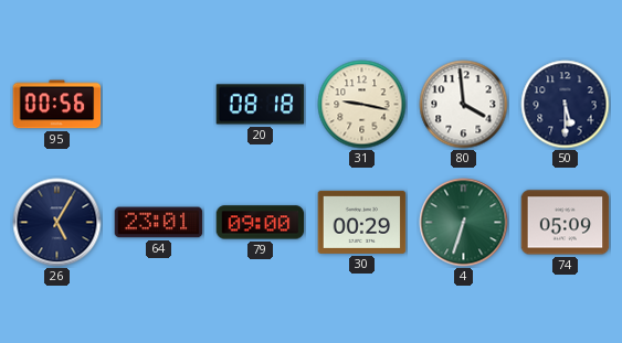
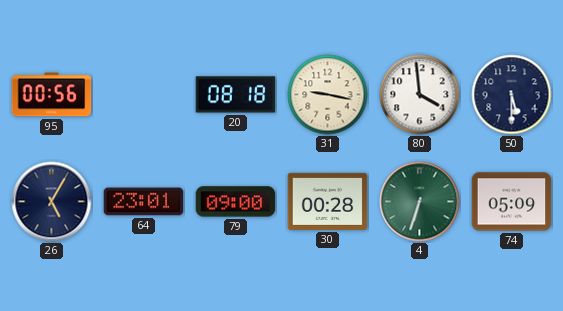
30: 00:29 -> 00:28
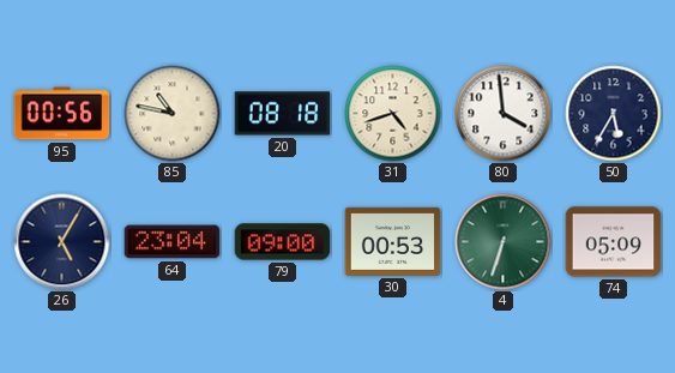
85: none -> 10:47
31: 9:17 -> 4:42
50: 5:30 -> 5:35
64: 23:01 -> 23:04
30: 00:28 -> 00:53
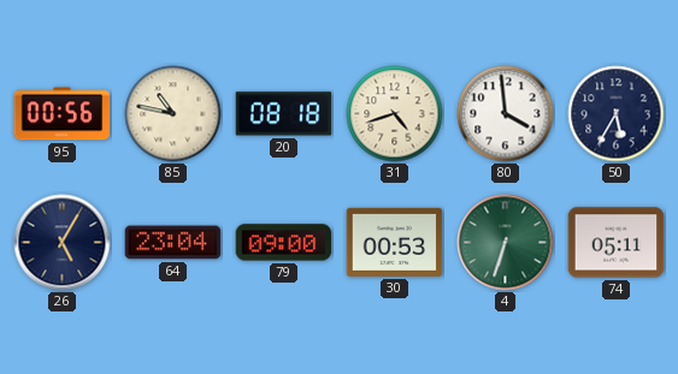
74: 05:09 -> 05:11
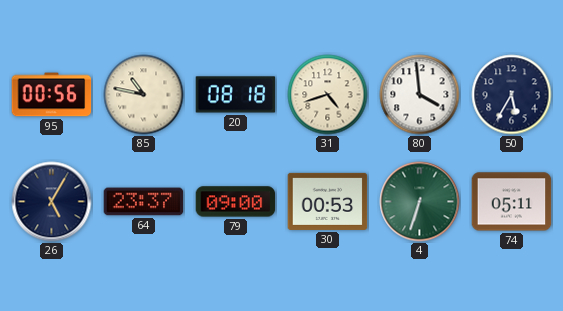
64: 23:04 -> 23:37
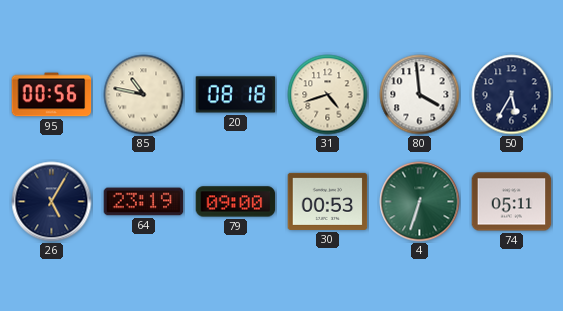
64: 23:37 -> 23:19
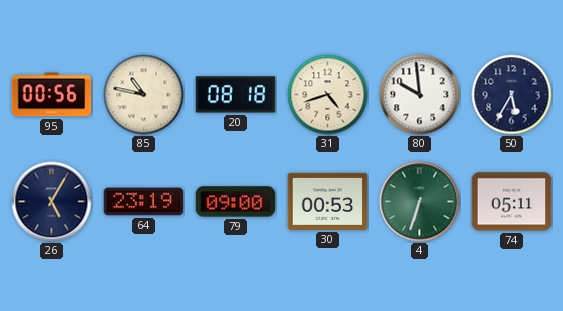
80: 3:59 -> 9:59
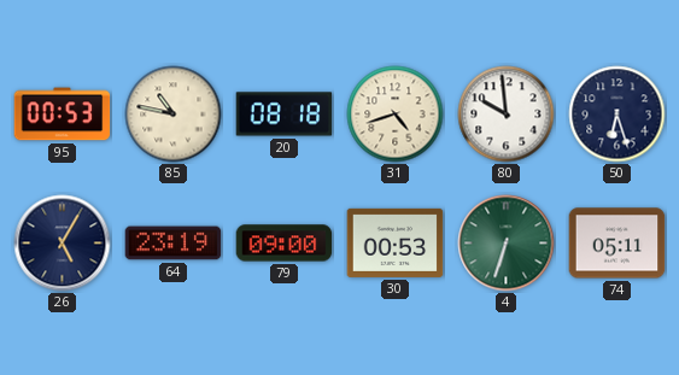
95: 00:56 -> 00:53
50: 5:35 -> 6:27
